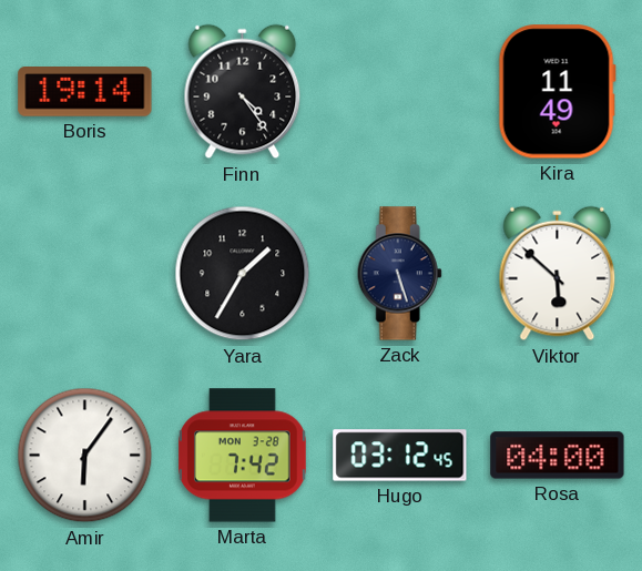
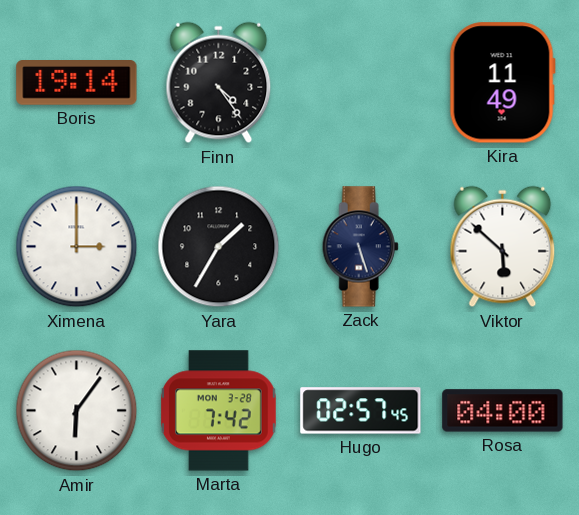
Ximena: none -> 3:00
Hugo: 03:12 -> 02:57
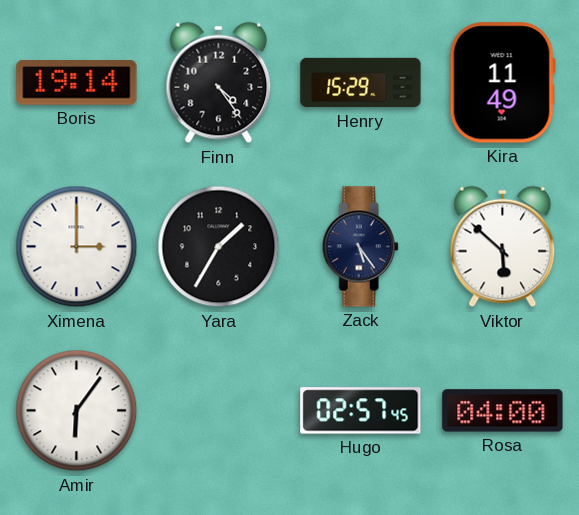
Henry: none -> 15:29
Zack: 5:27 -> 5:24
Marta: 7:42 -> none
